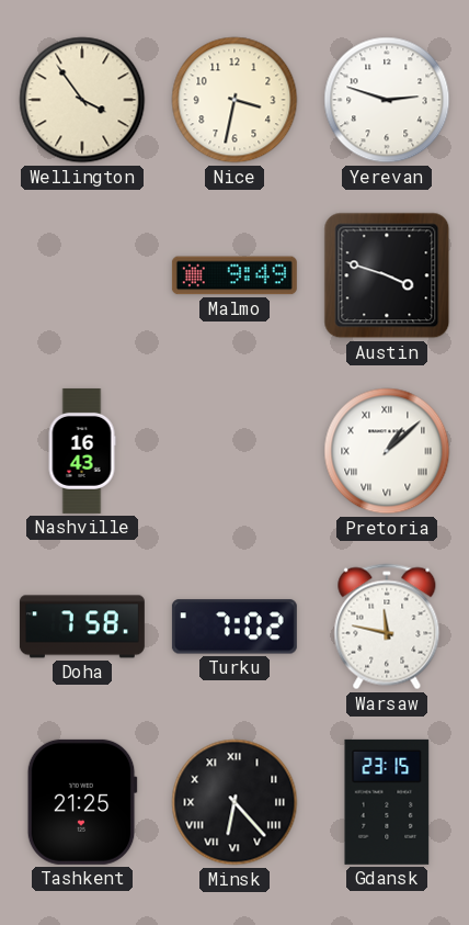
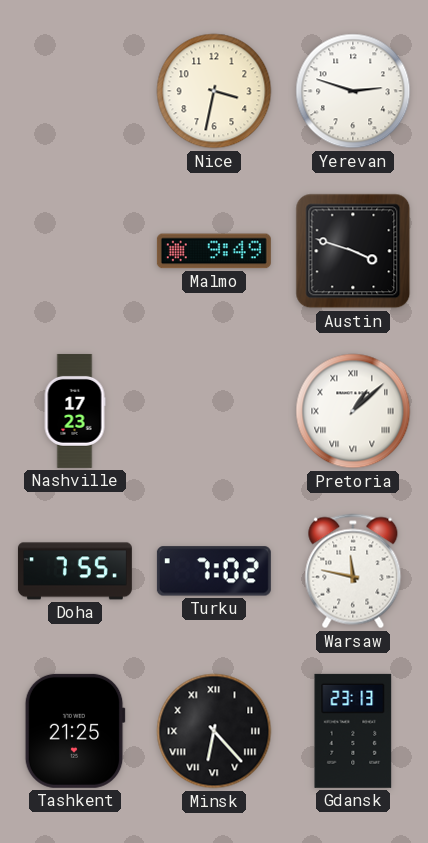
Wellington: 3:54 -> none
Nashville: 16:43 -> 17:23
Doha: 7:58 -> 7:55
Gdansk: 23:15 -> 23:13
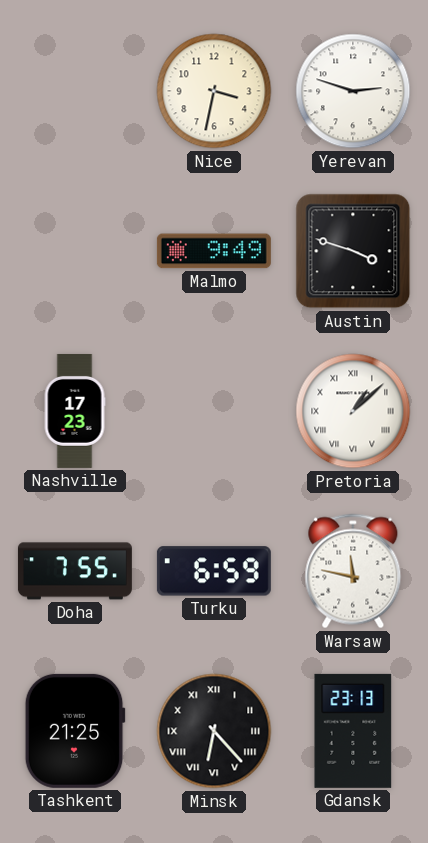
Turku: 7:02 -> 6:59
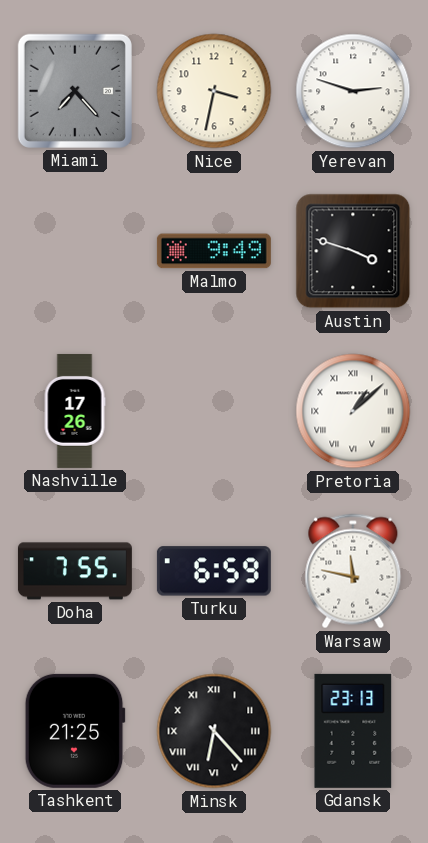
Miami: none -> 7:23
Nashville: 17:23 -> 17:26
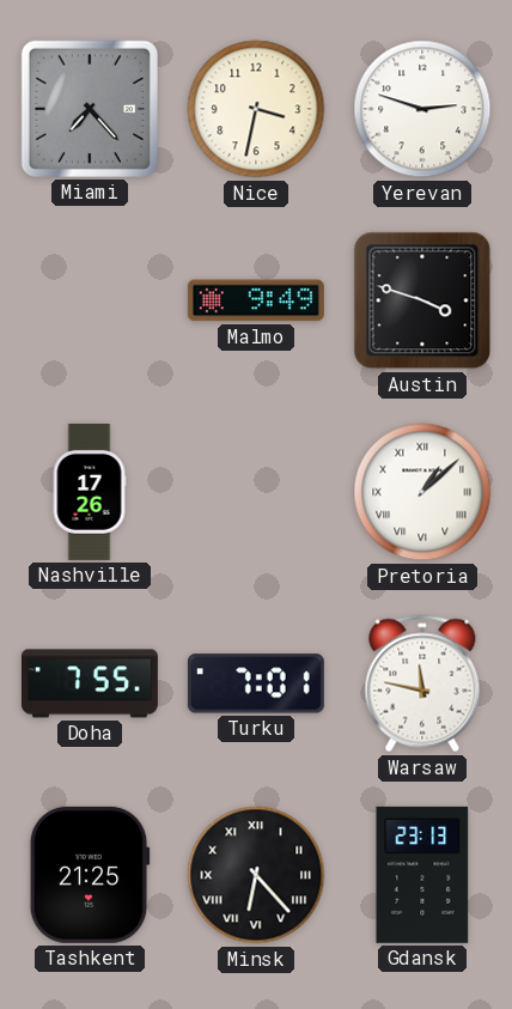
Turku: 6:59 -> 7:01
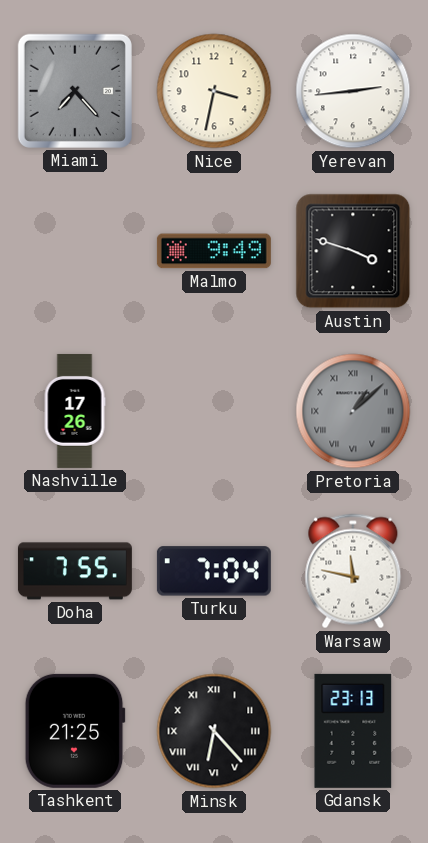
Yerevan: 2:48 -> 2:44
Pretoria dial: white -> grey
Turku: 7:01 -> 7:04
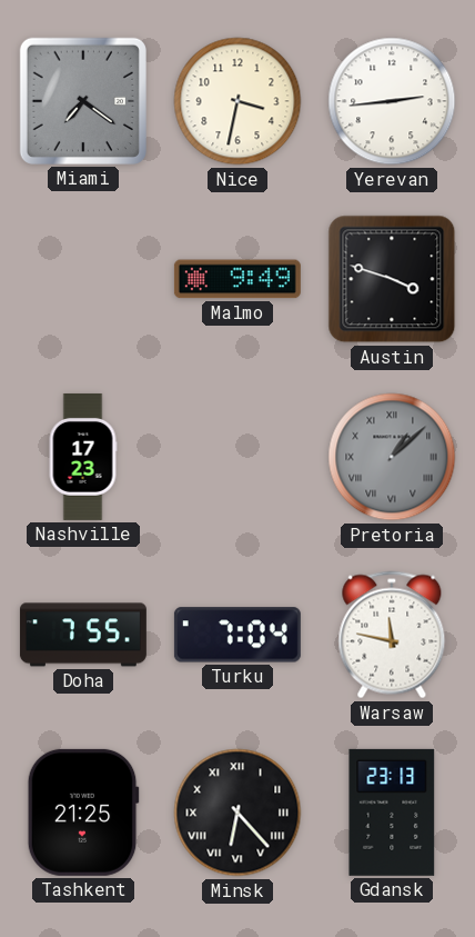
Miami: 7:23 -> 7:21
Nashville: 17:26 -> 17:23
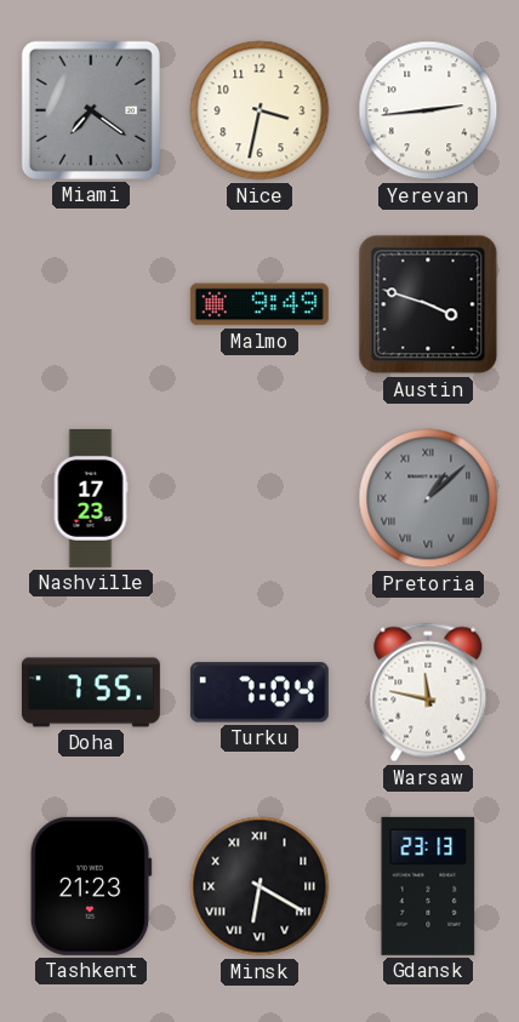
Tashkent: 21:25 -> 21:23
Minsk: 6:23 -> 6:20
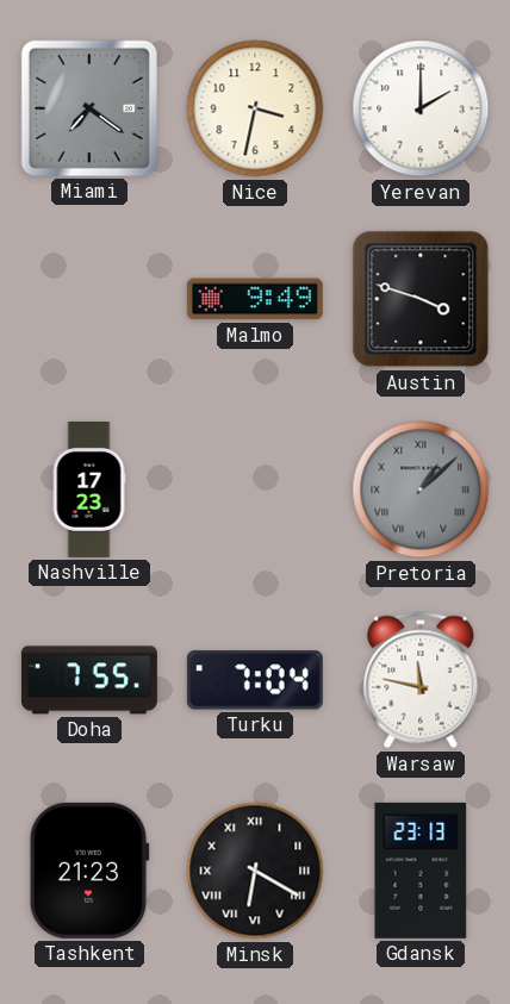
Yerevan: 2:44 -> 2:00
